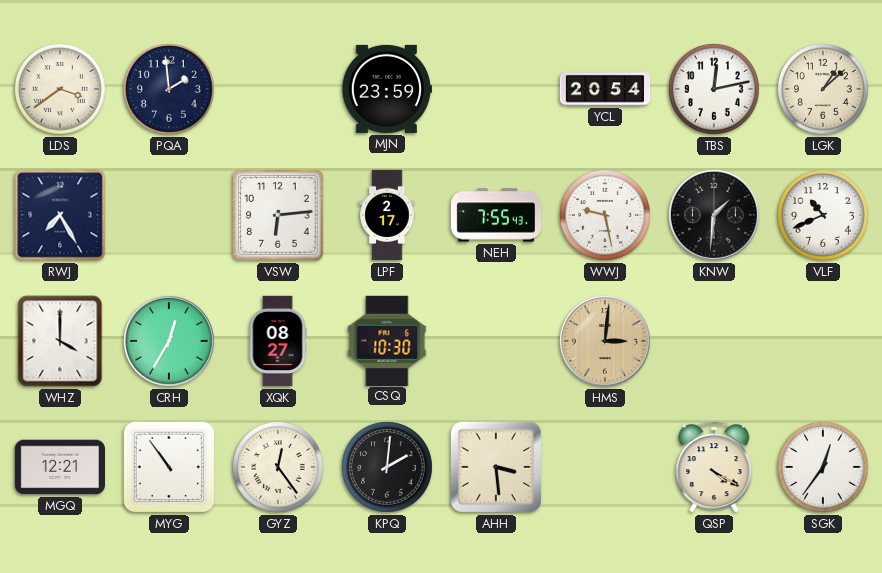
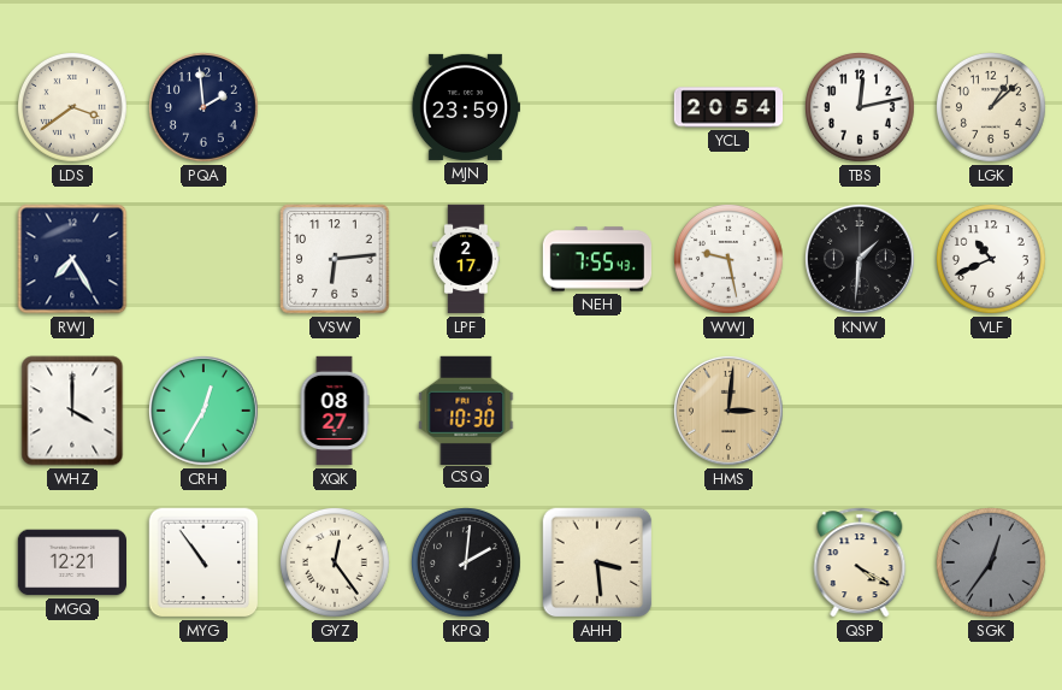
SGK dial: white -> grey
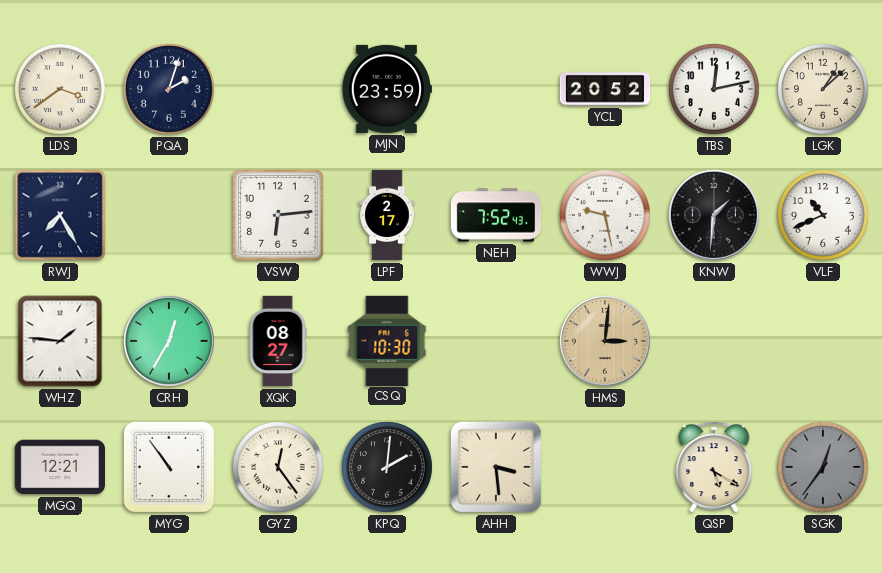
PQA: 1:59 -> 2:03
YCL: 20:54 -> 20:52
NEH: 7:55 -> 7:52
WHZ: 4:00 -> 1:46
QSP: 4:20 -> 5:20
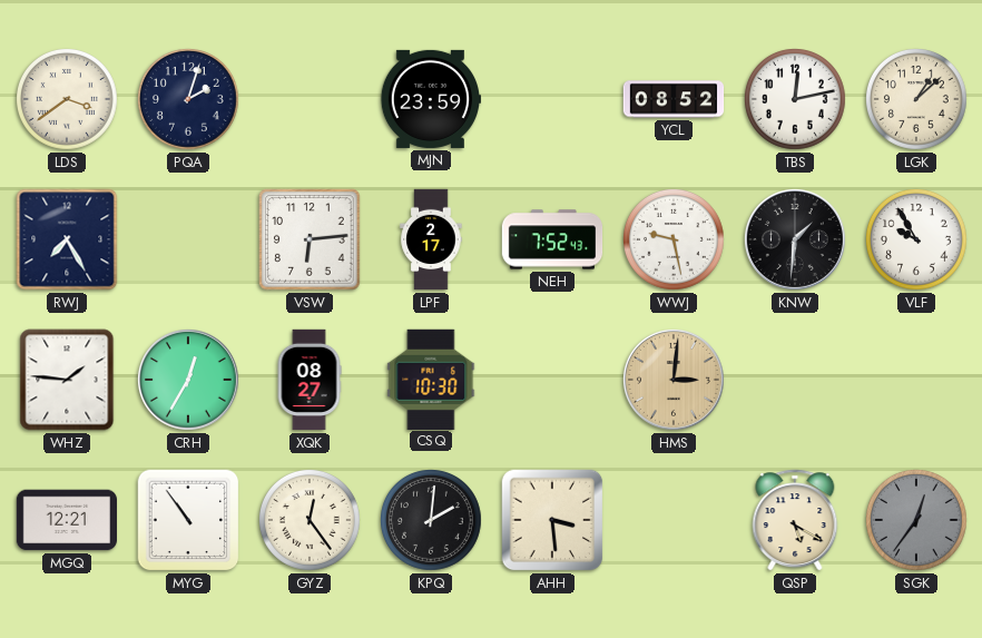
YCL: 20:52 -> 08:52
VLF: 10:41 -> 9:55
